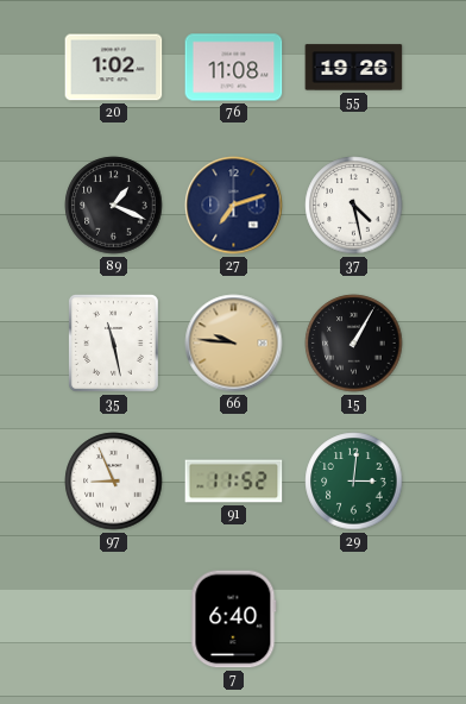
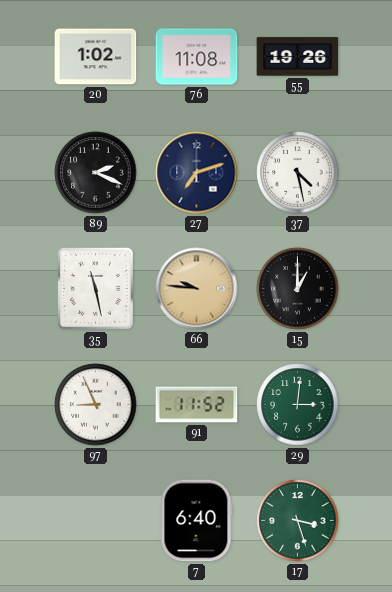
89: 1:19 -> 2:19
15: 1:05 -> 1:00
17: none -> 3:27
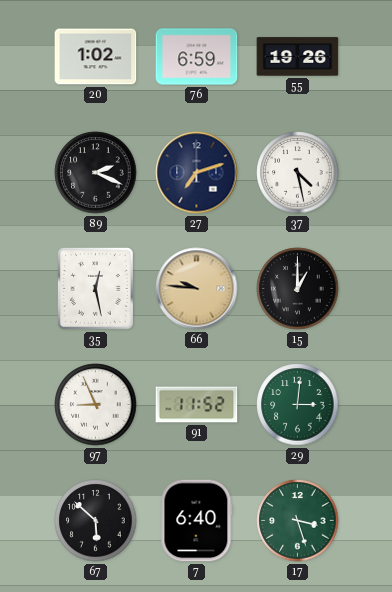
76: 11:08 -> 6:59
35: 11:28 -> 12:28
67: none -> 5:52
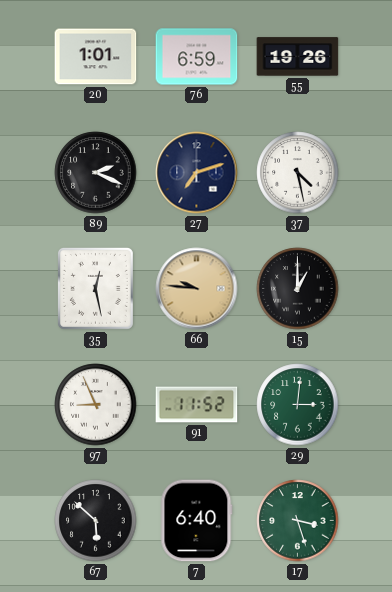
20: 1:02 -> 1:01
